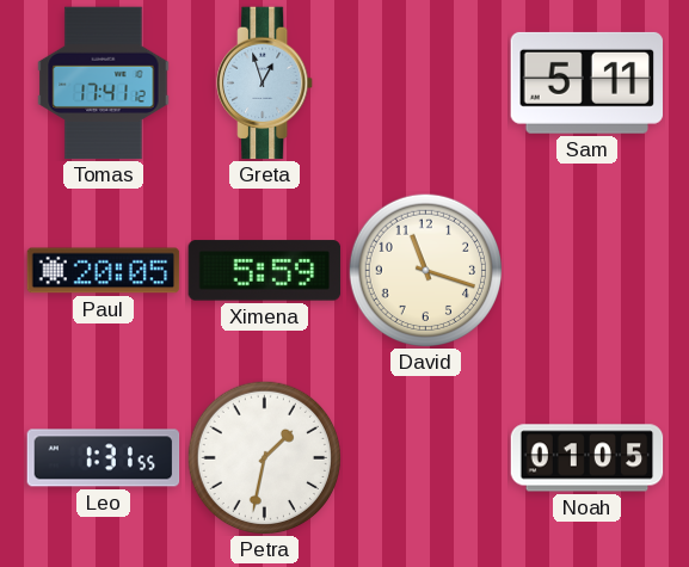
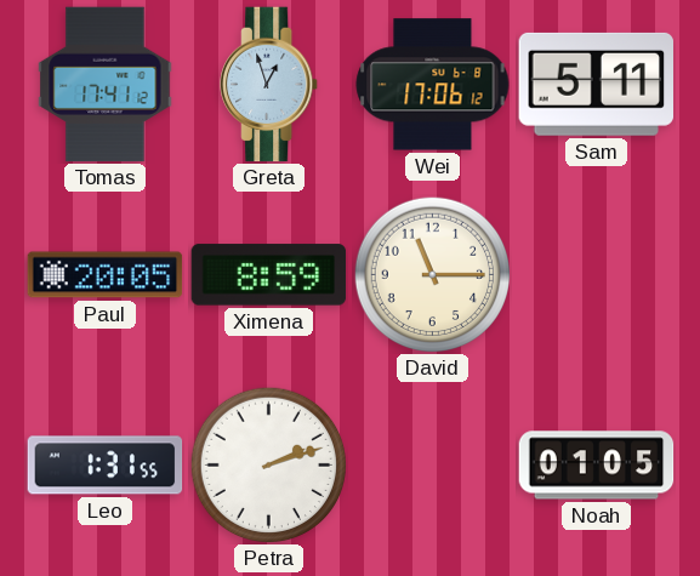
Wei: none -> 17:06
Ximena: 5:59 -> 8:59
David: 11:18 -> 11:15
Petra: 1:32 -> 2:12
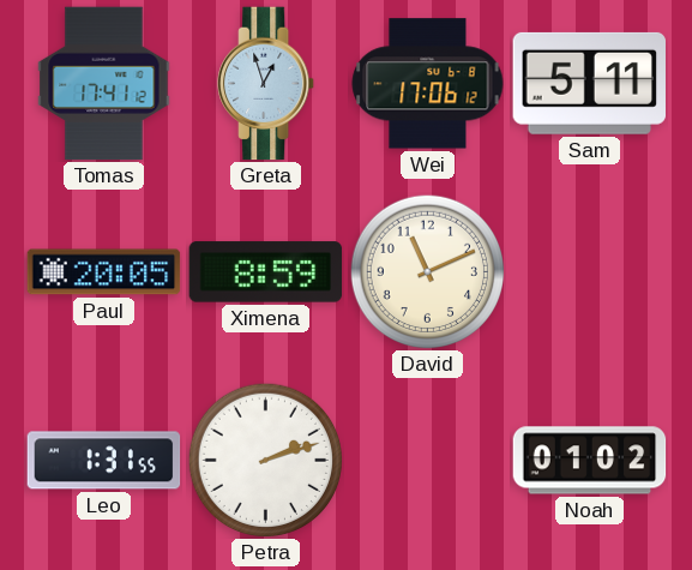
David: 11:15 -> 11:11
Noah: 01:05 -> 01:02
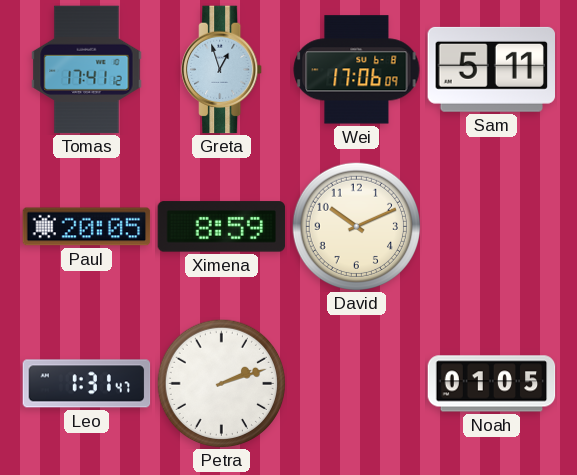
Wei: 17:06:12 -> 17:06:09
David: 11:11 -> 10:11
Leo: 1:31:55 -> 1:31:47
Noah: 01:02 -> 01:05
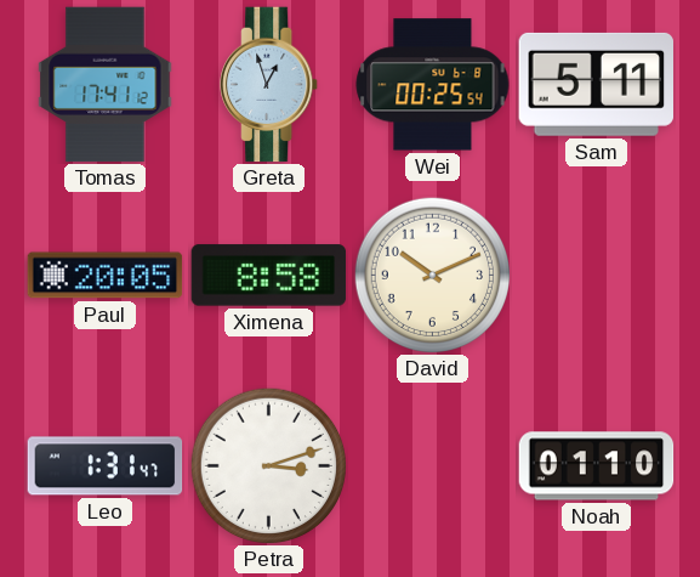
Wei: 17:06 -> 00:25
Ximena: 8:59 -> 8:58
Petra: 2:12 -> 3:12
Noah: 01:05 -> 01:10
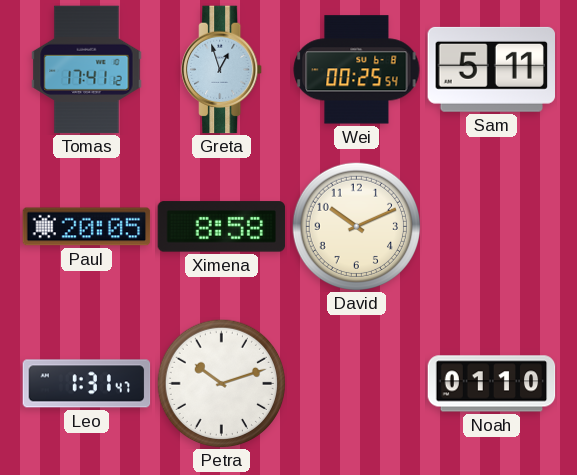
Petra: 3:12 -> 10:12
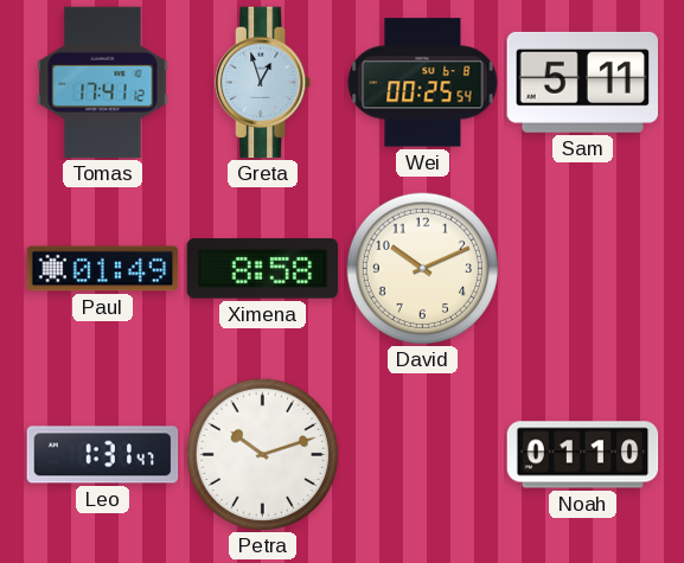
Paul: 20:05 -> 01:49
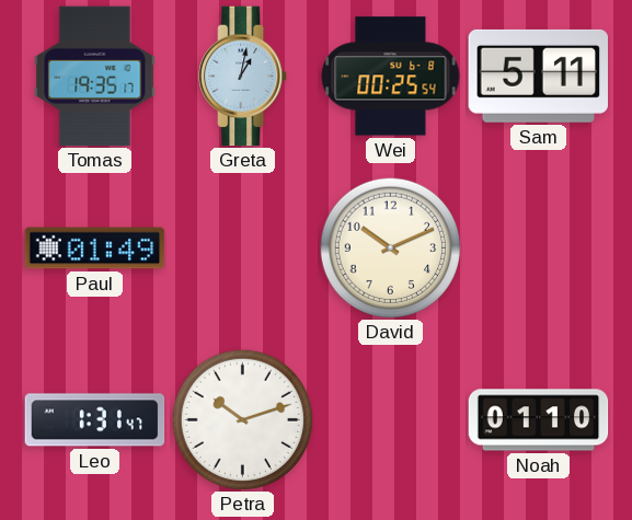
Tomas: 17:41 -> 19:35
Greta: 12:57 -> 1:02
Ximena: 8:58 -> none
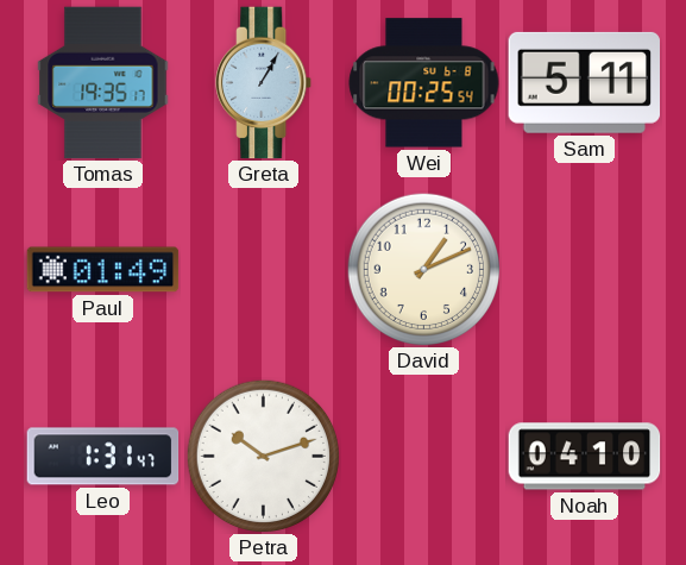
Greta: 1:02 -> 1:05
David: 10:11 -> 1:11
Noah: 01:10 -> 04:10
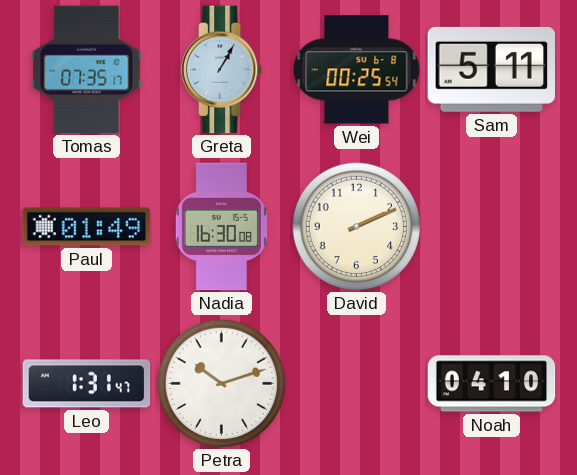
Tomas: 19:35 -> 07:35
Nadia: none -> 16:30
David: 1:11 -> 2:11
